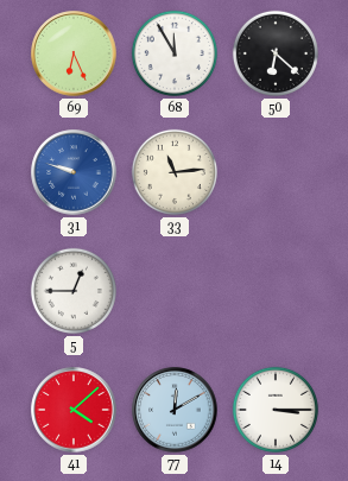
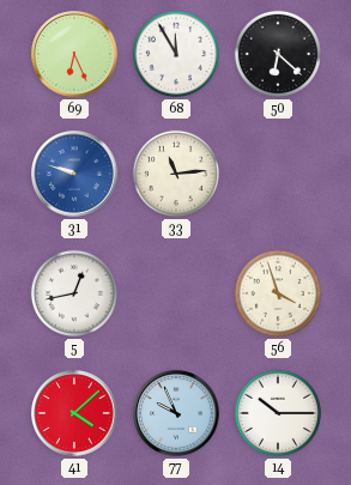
5: 12:45 -> 12:43
56: none -> 3:57
77: 12:10 -> 9:56
14: 3:15 -> 10:15
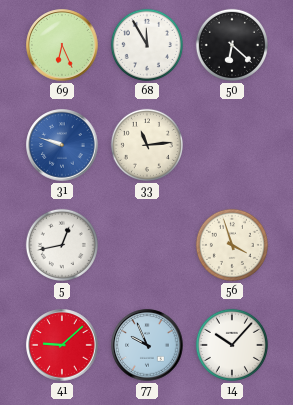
41: 4:08 -> 9:08
14: 10:15 -> 10:07
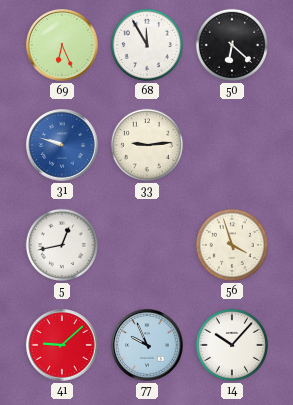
33: 11:14 -> 9:14
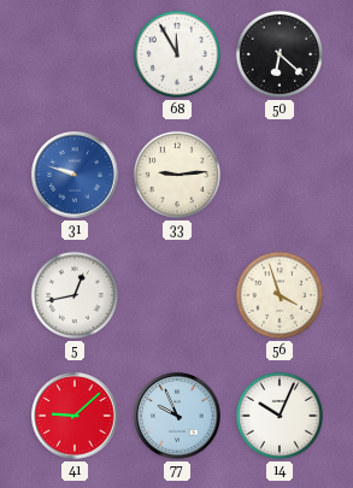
69: 6:26 -> none
14: 10:07 -> 10:04
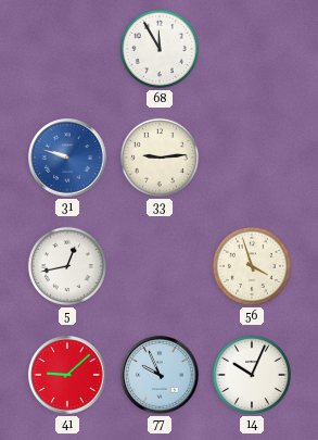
50: 6:22 -> none
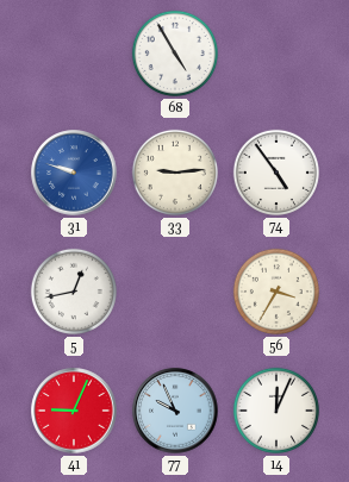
68: 11:55 -> 4:55
74: none -> 4:54
56: 3:57 -> 3:35
41: 9:08 -> 9:04
14: 10:04 -> 12:04
